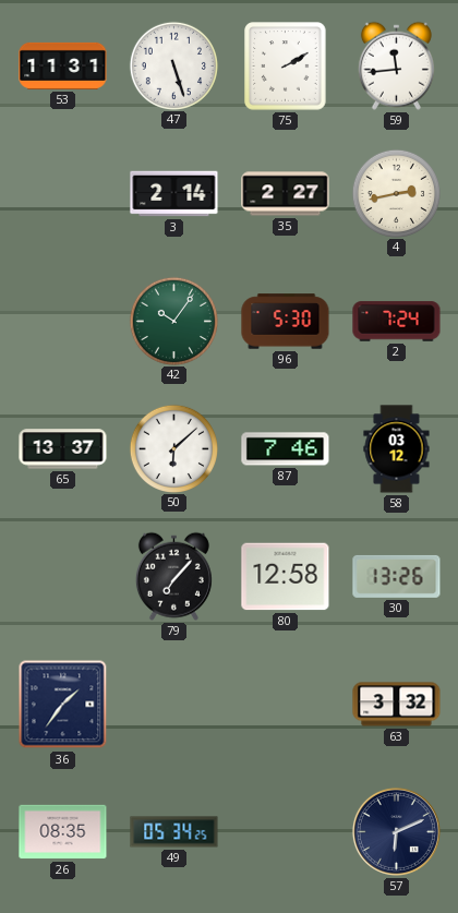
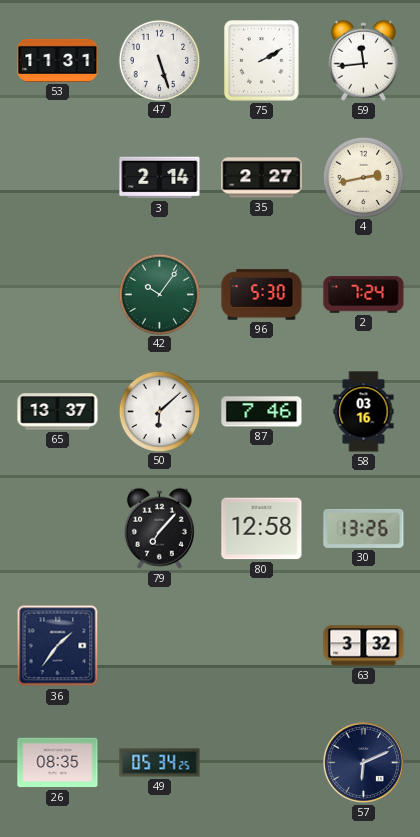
58: 03:12 -> 03:16
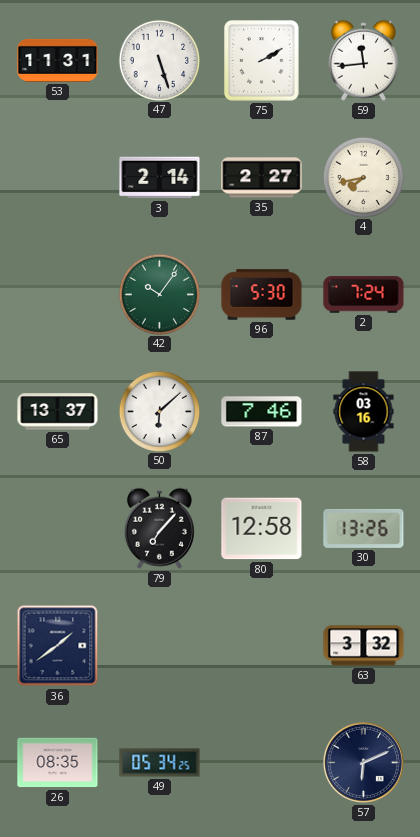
4: 2:43 -> 7:43
36: 1:36 -> 1:39
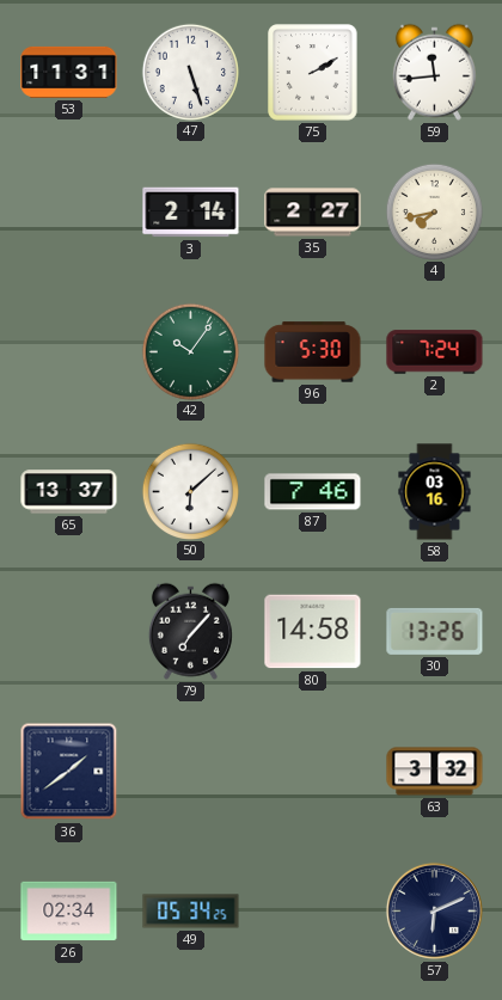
80: 12:58 -> 14:58
26: 08:35 -> 02:34
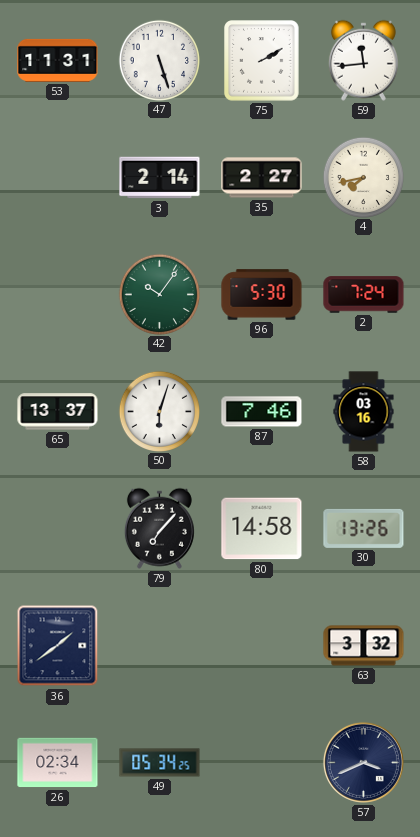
50: 6:08 -> 6:03
57: 6:11 -> 3:41
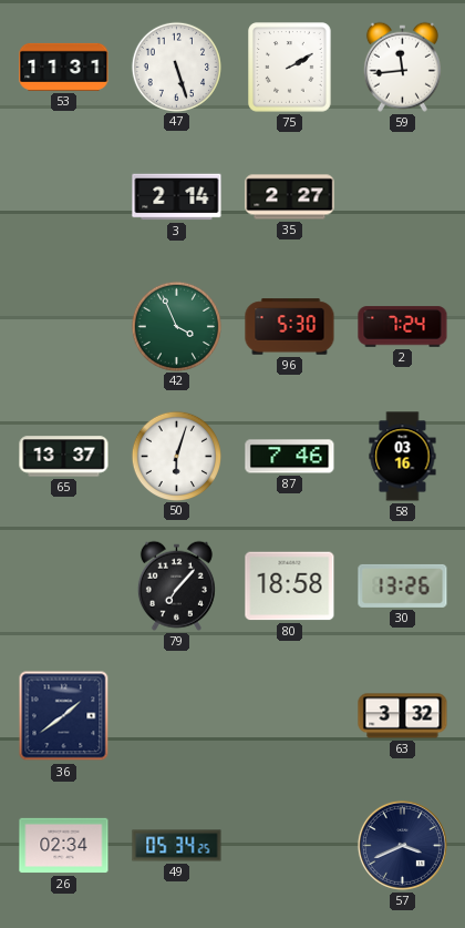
4: 7:43 -> none
42: 10:06 -> 3:56
80: 14:58 -> 18:58
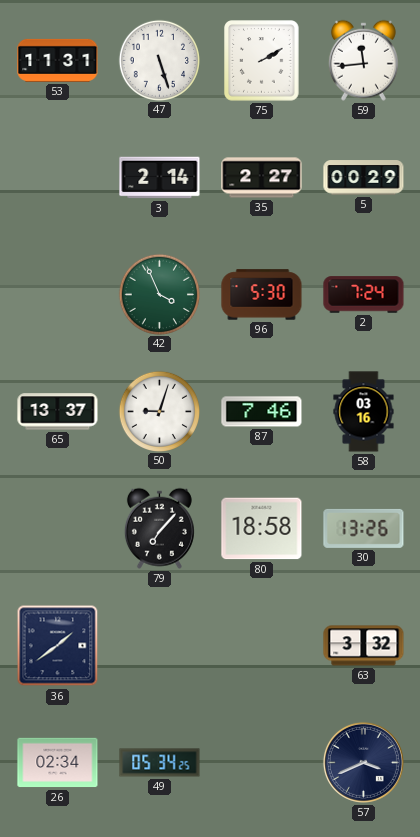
5: none -> 00:29
50: 6:03 -> 9:03
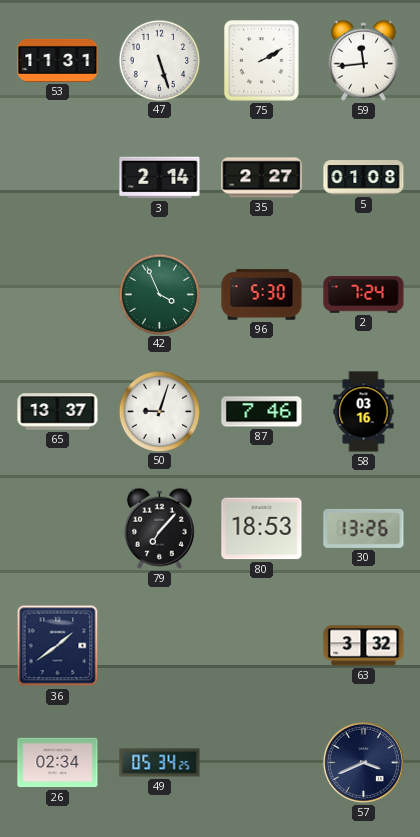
5: 00:29 -> 01:08
80: 18:58 -> 18:53
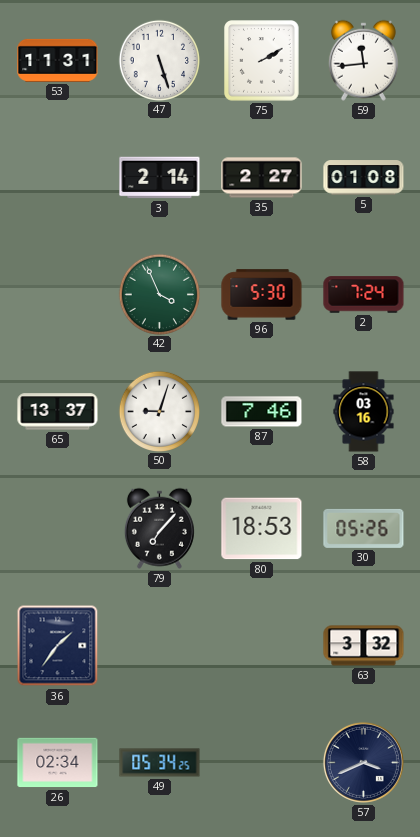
30: 13:26 -> 05:26
36: 1:39 -> 1:36
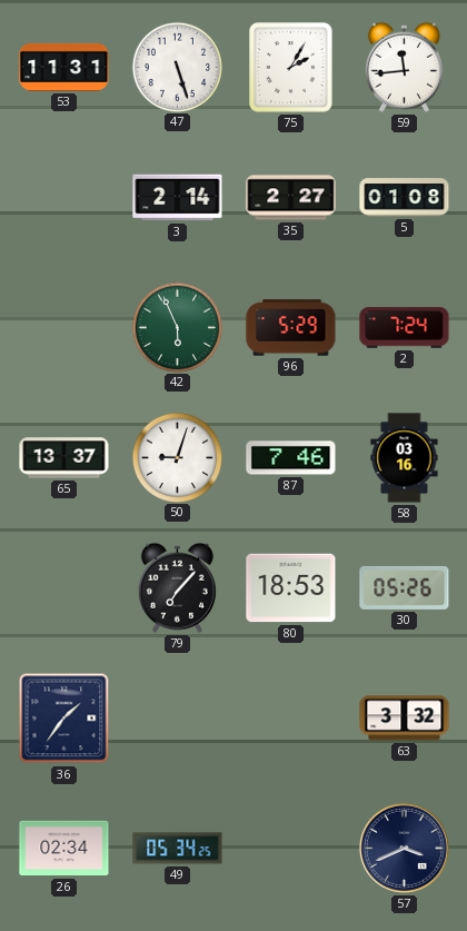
75: 2:10 -> 2:05
42: 3:56 -> 5:56
96: 5:30 -> 5:29
